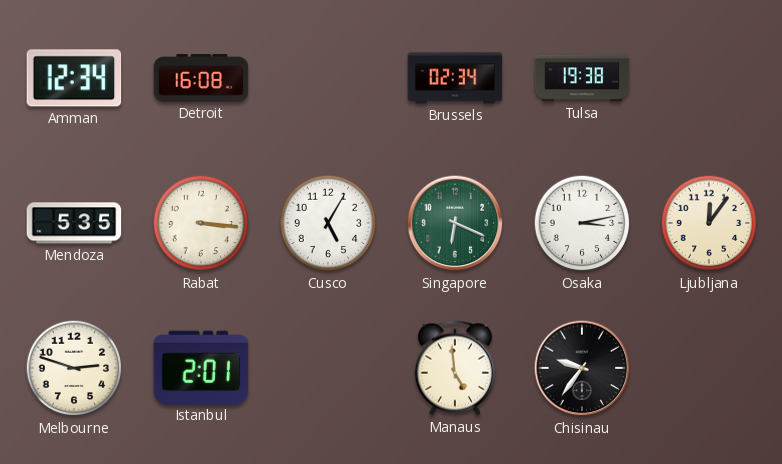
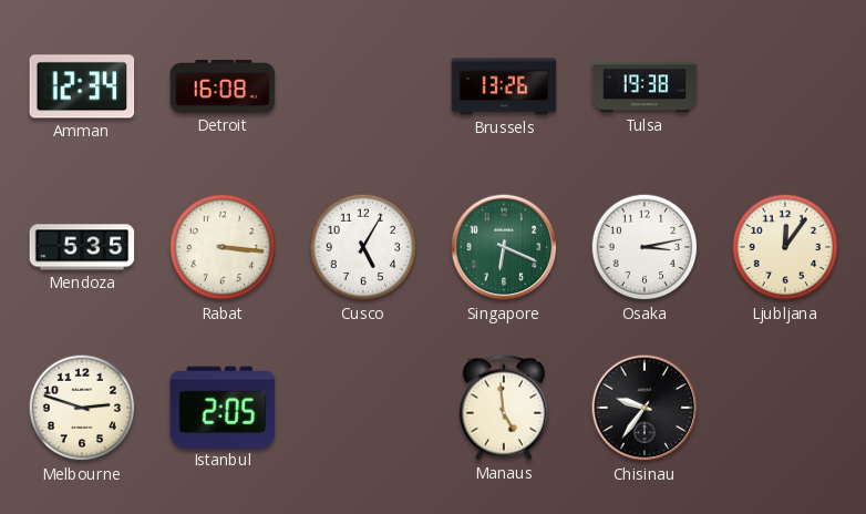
Brussels: 02:34 -> 13:26
Istanbul: 2:01 -> 2:05
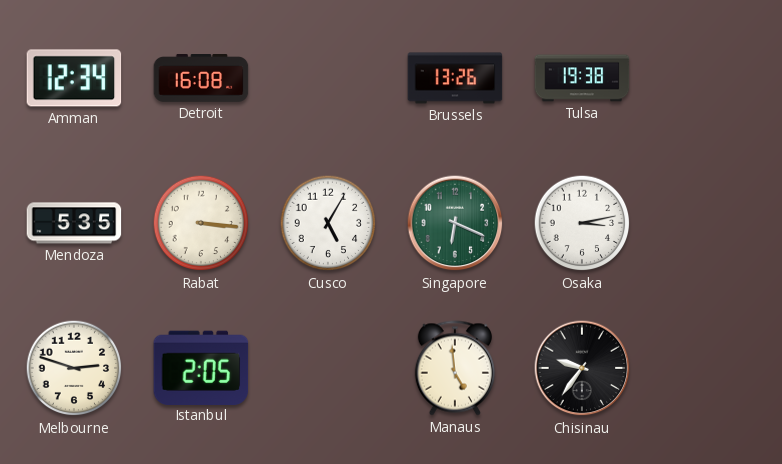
Ljubljana: 12:06 -> none
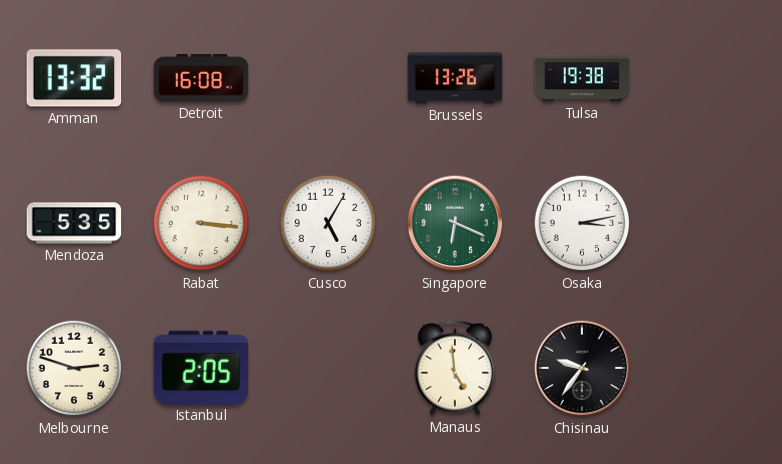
Amman: 12:34 -> 13:32
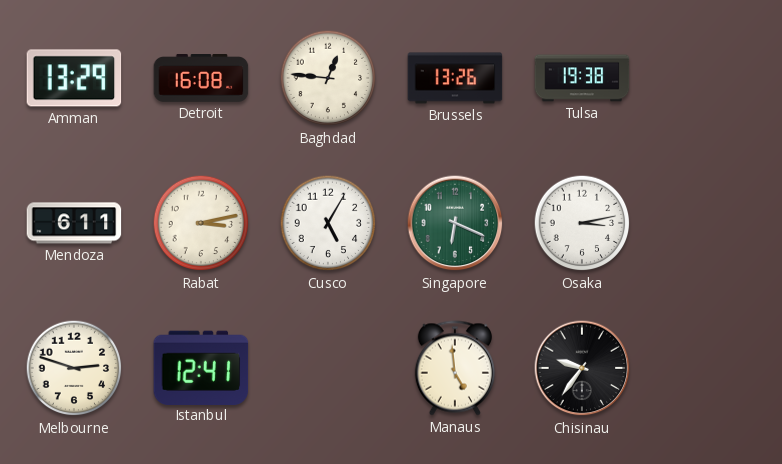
Amman: 13:32 -> 13:29
Baghdad: none -> 12:46
Mendoza: 5:35 -> 6:11
Rabat: 3:16 -> 3:13
Istanbul: 2:05 -> 12:41
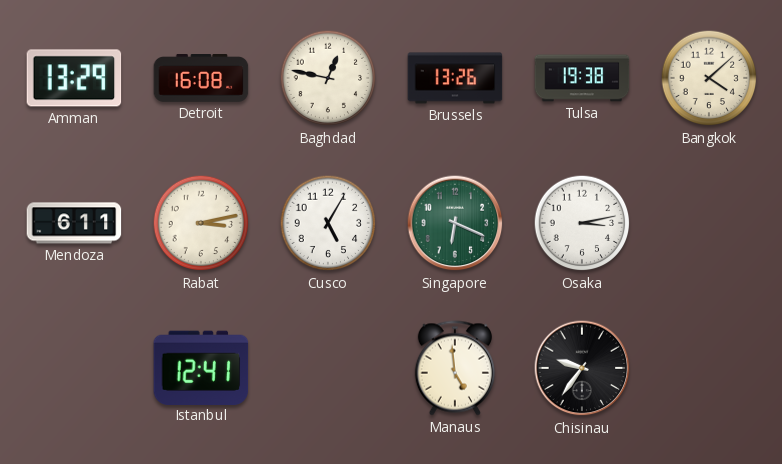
Baghdad: 12:46 -> 12:47
Bangkok: none -> 4:08
Melbourne: 2:48 -> none
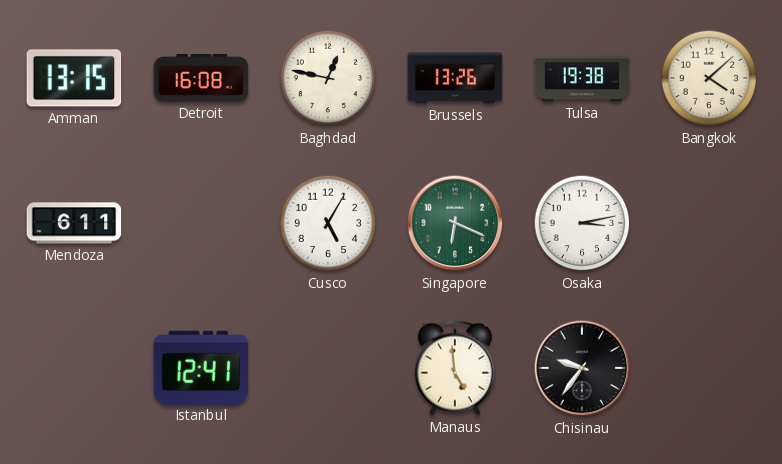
Amman: 13:29 -> 13:15
Rabat: 3:13 -> none
